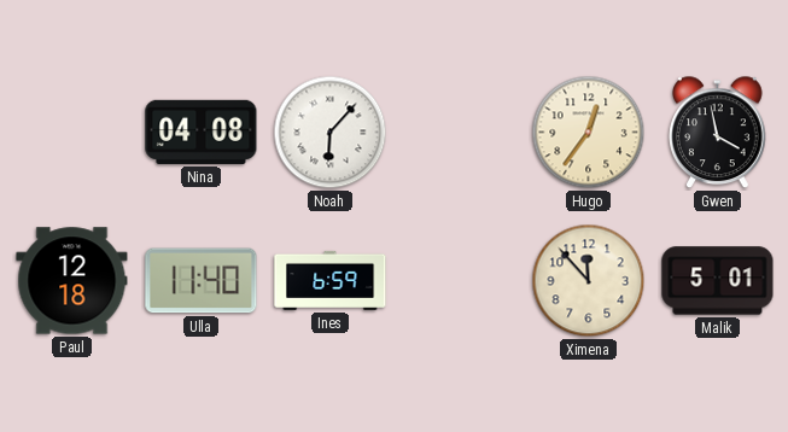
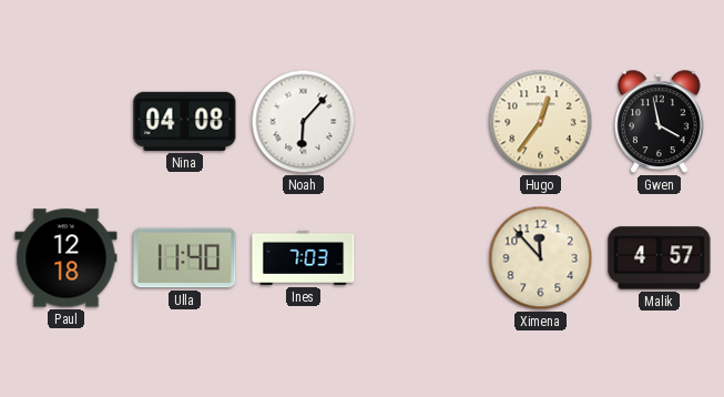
Ines: 6:59 -> 7:03
Malik: 5:01 -> 4:57
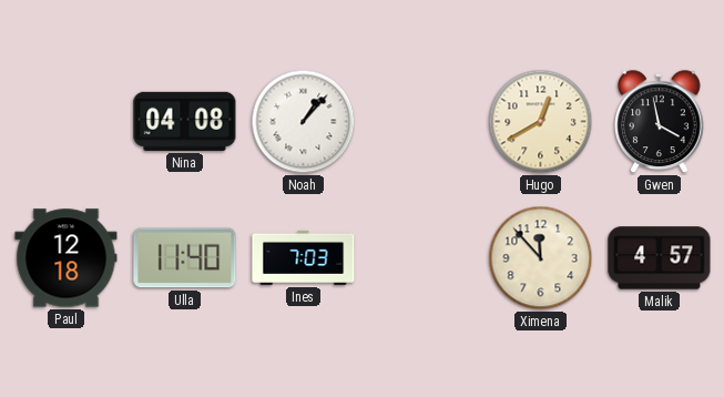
Noah: 6:07 -> 1:07
Hugo: 12:36 -> 12:40
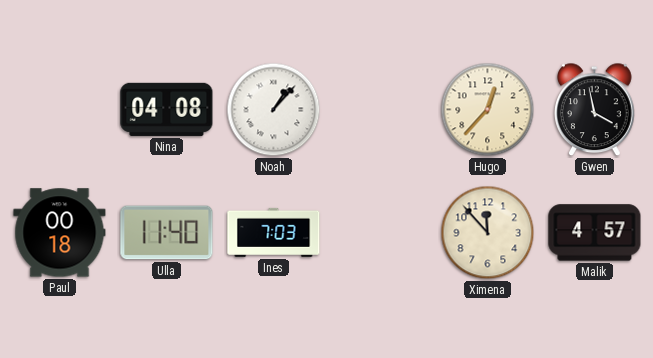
Hugo: 12:40 -> 12:37
Paul: 12:18 -> 00:18
